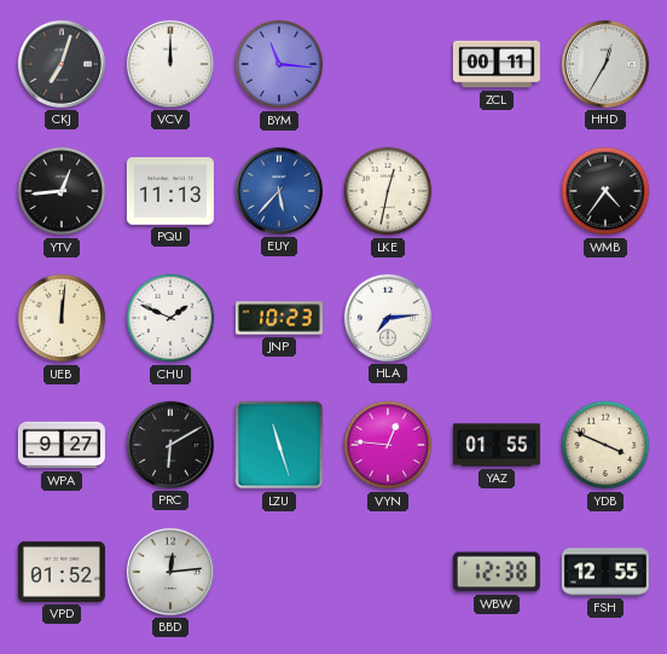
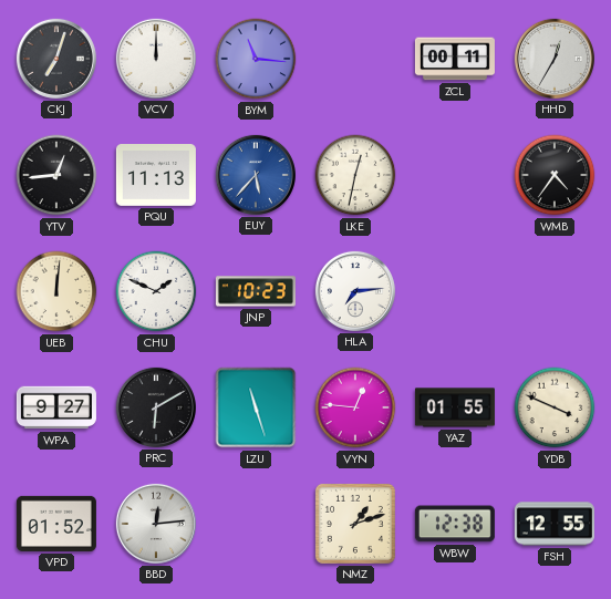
NMZ: none -> 1:12
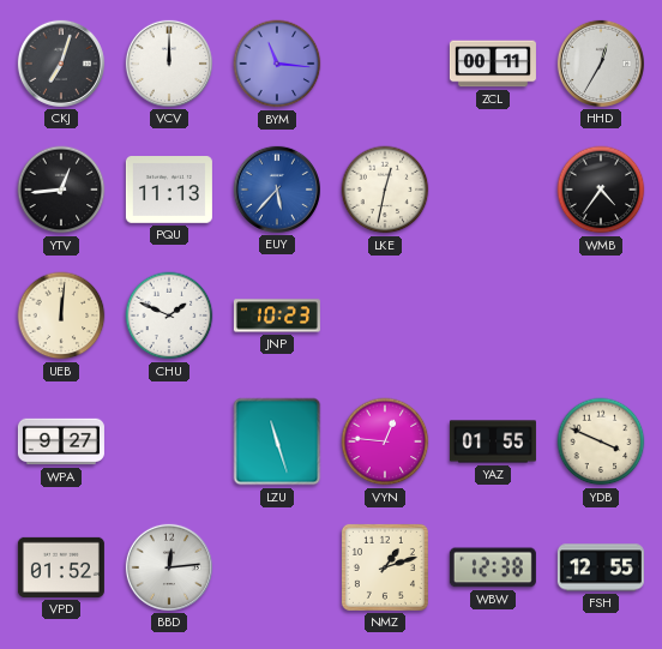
HLA: 7:14 -> none
PRC: 6:10 -> none
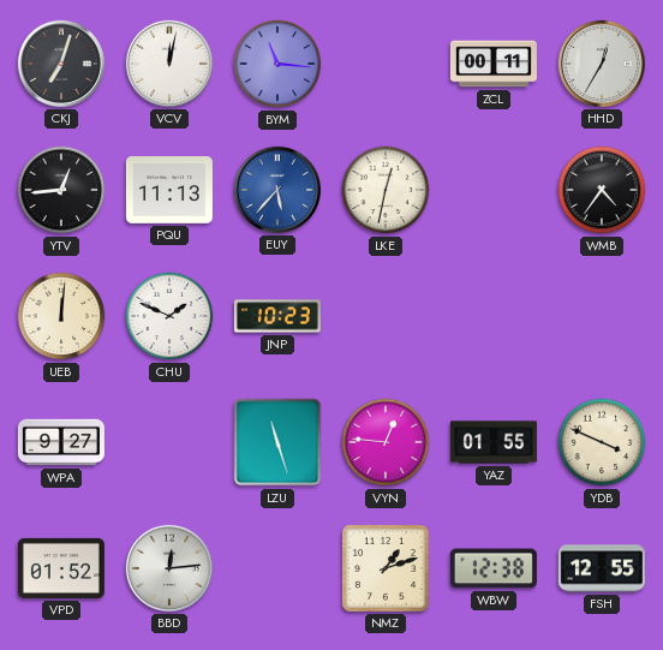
VCV: 12:00 -> 12:02
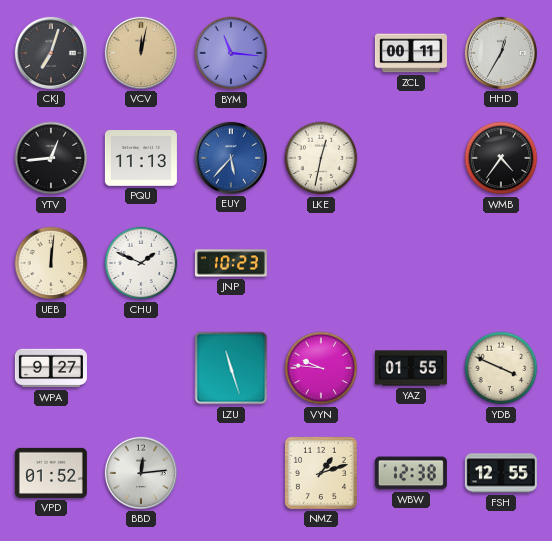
VCV dial: white -> champagne
VYN: 12:46 -> 9:46
